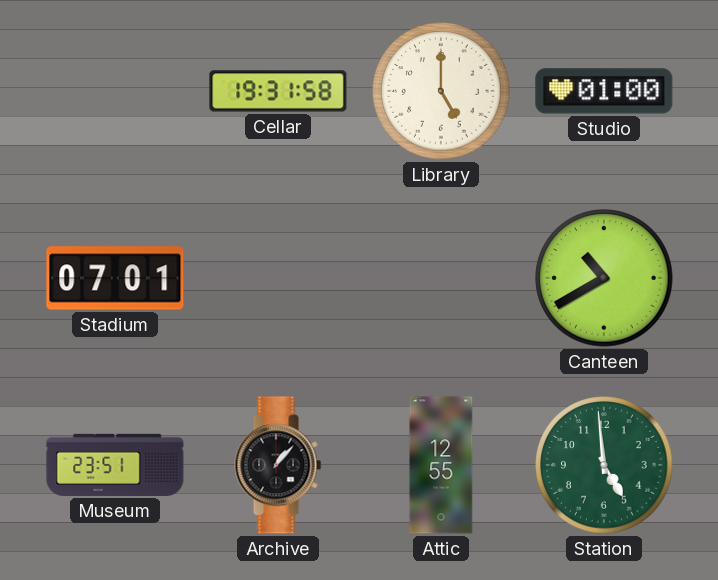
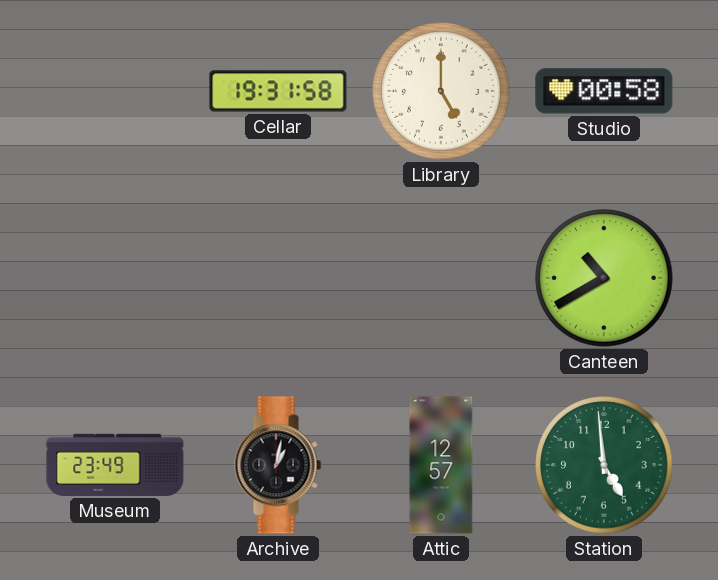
Studio: 01:00 -> 00:58
Stadium: 07:01 -> none
Museum: 23:51 -> 23:49
Archive: 1:07 -> 1:02
Attic: 12:55 -> 12:57
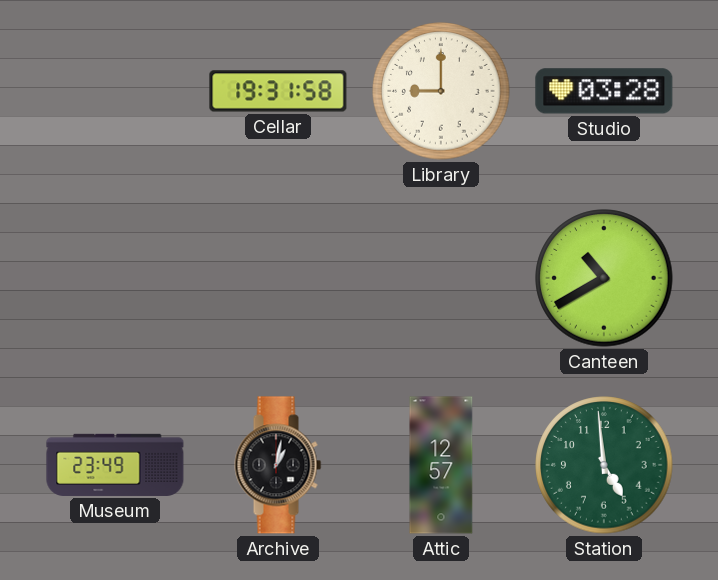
Library: 5:00 -> 9:00
Studio: 00:58 -> 03:28
